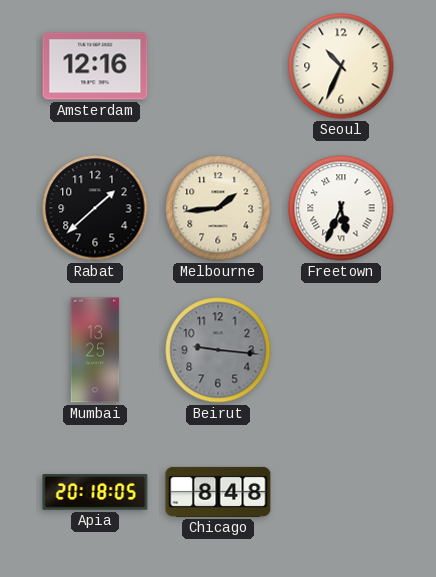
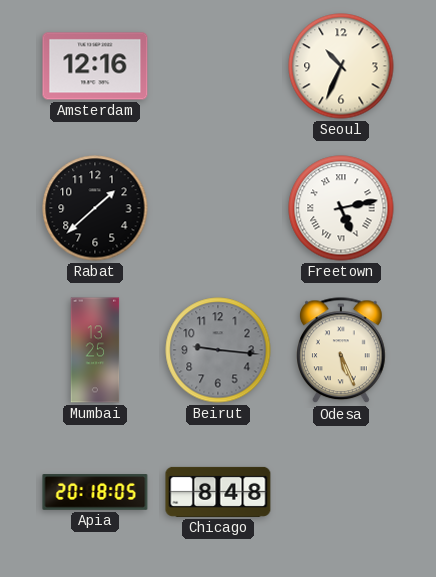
Melbourne: 1:44 -> none
Freetown: 5:34 -> 5:13
Odesa: none -> 5:26
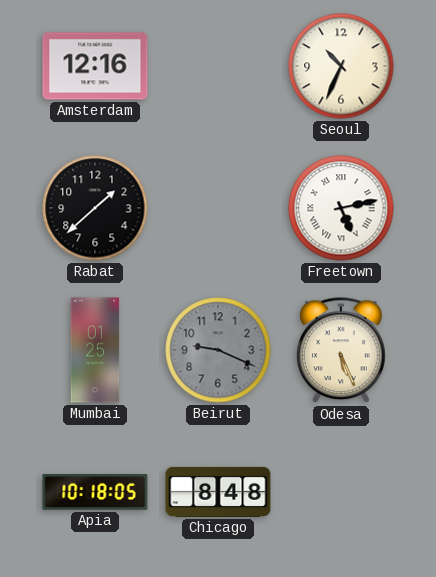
Mumbai: 13:25 -> 01:25
Beirut: 9:16 -> 9:19
Apia: 20:18 -> 10:18
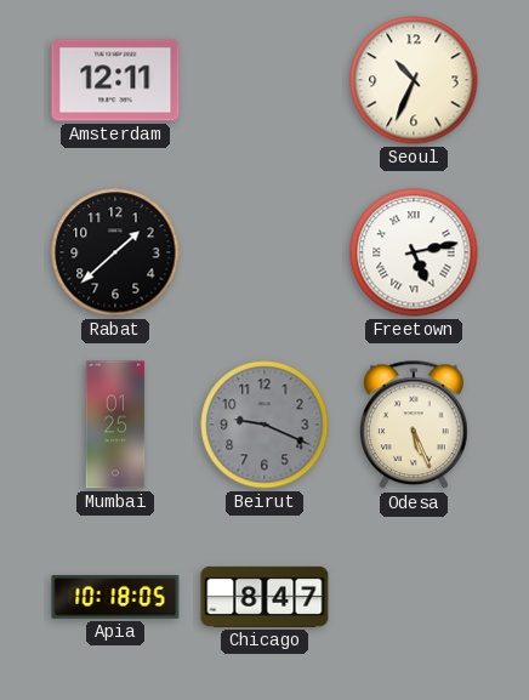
Amsterdam: 12:16 -> 12:11
Chicago: 8:48 -> 8:47
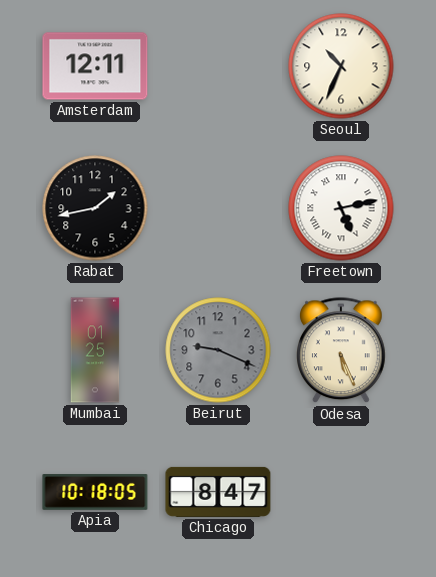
Rabat: 1:38 -> 1:43
